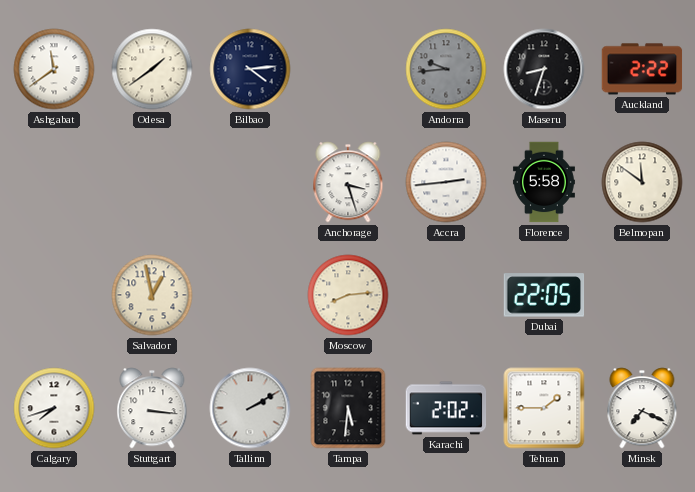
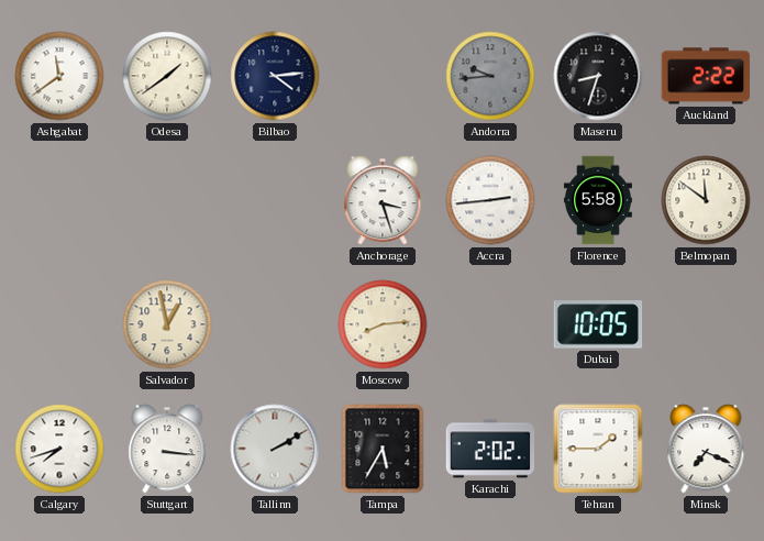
Dubai: 22:05 -> 10:05
Tampa: 5:31 -> 5:35
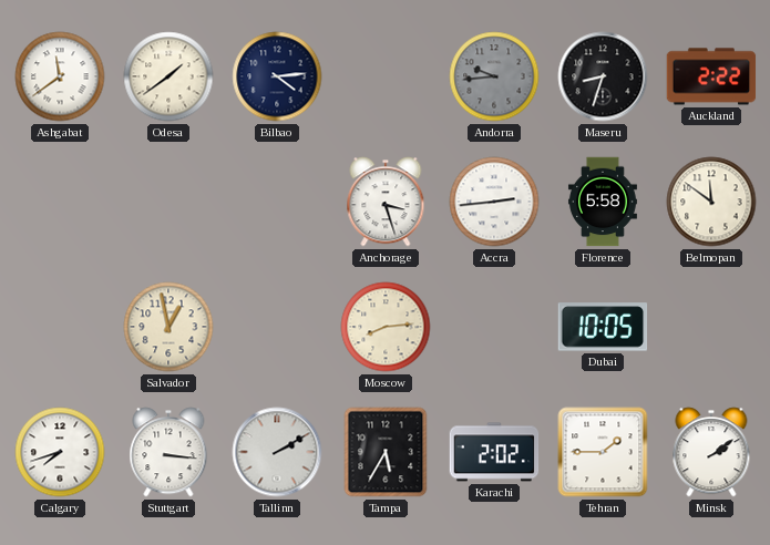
Minsk: 7:19 -> 2:09
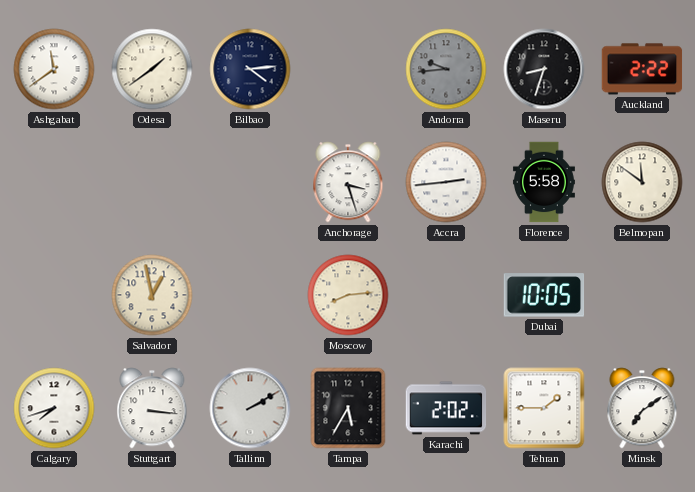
Minsk: 2:09 -> 7:09
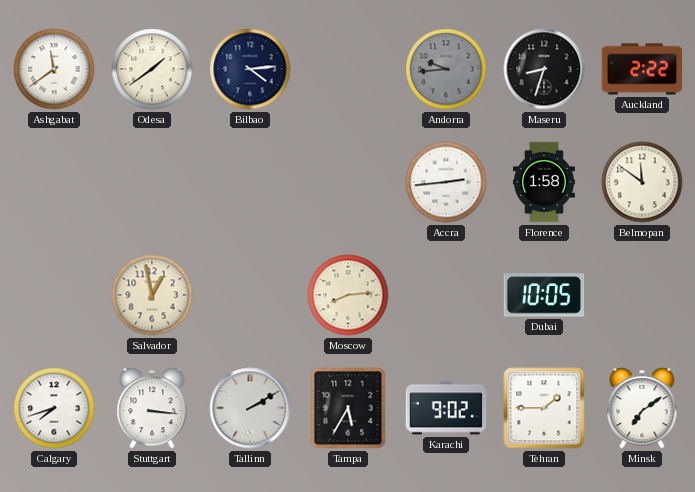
Anchorage: 3:27 -> none
Florence: 5:58 -> 1:58
Karachi: 2:02 -> 9:02
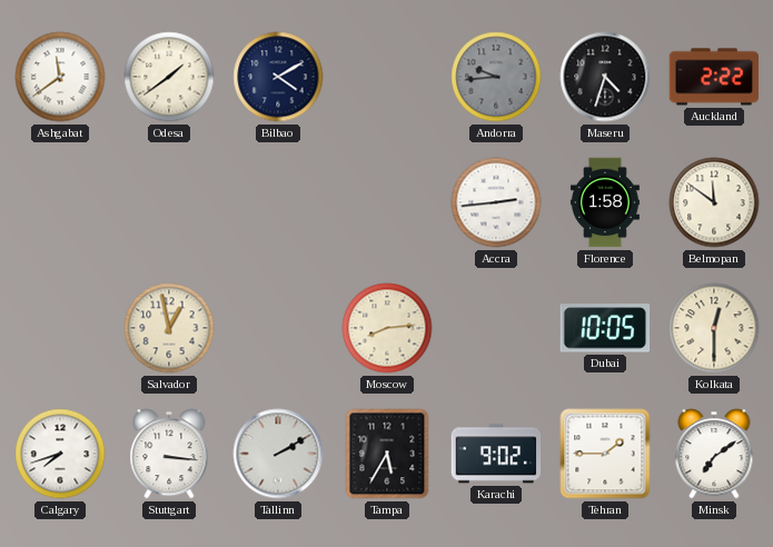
Bilbao: 4:14 -> 4:10
Maseru: 8:33 -> 4:33
Kolkata: none -> 12:30
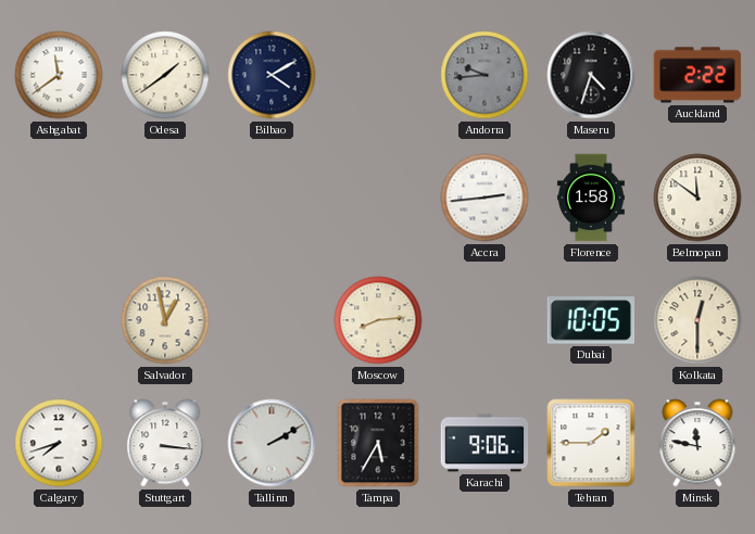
Karachi: 9:02 -> 9:06
Minsk: 7:09 -> 11:47
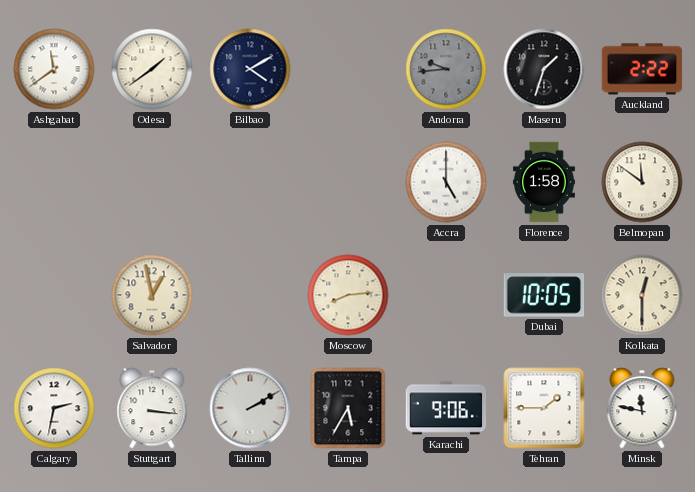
Maseru: 4:33 -> 1:33
Accra: 2:44 -> 5:00
Calgary: 7:42 -> 2:32
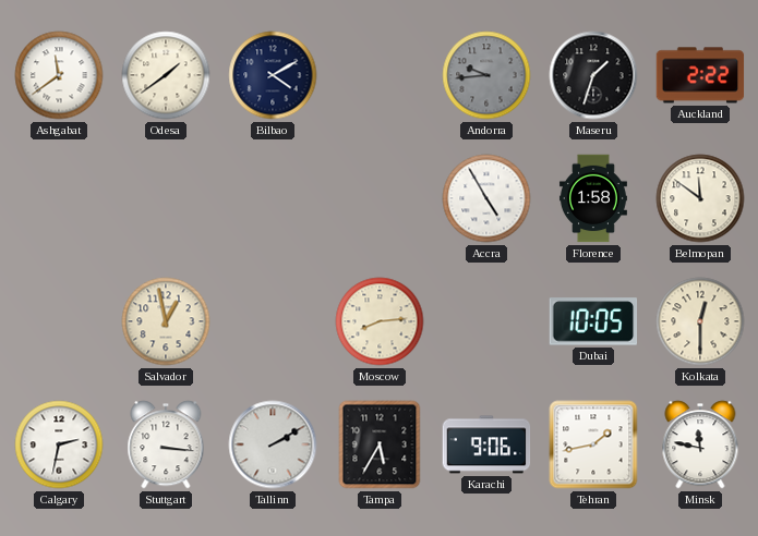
Accra: 5:00 -> 4:55
Tehran: 1:45 -> 1:43
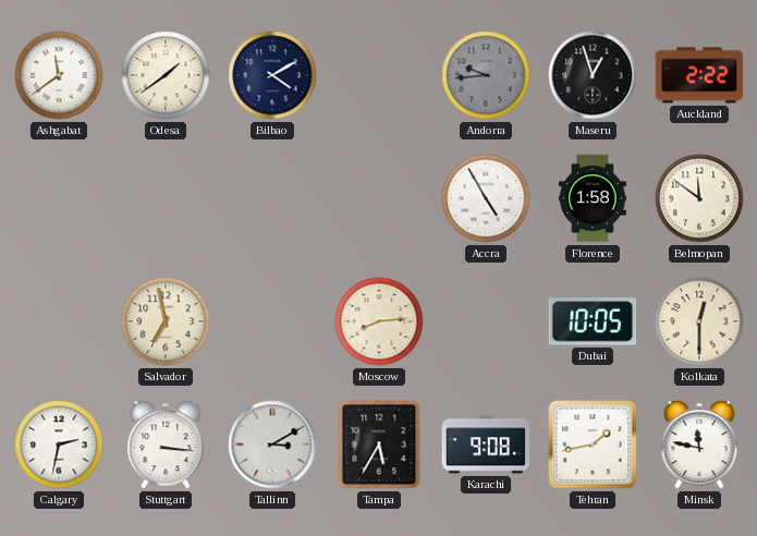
Maseru: 1:33 -> 12:57
Salvador: 12:58 -> 6:58
Tallinn: 2:10 -> 3:10
Karachi: 9:06 -> 9:08
